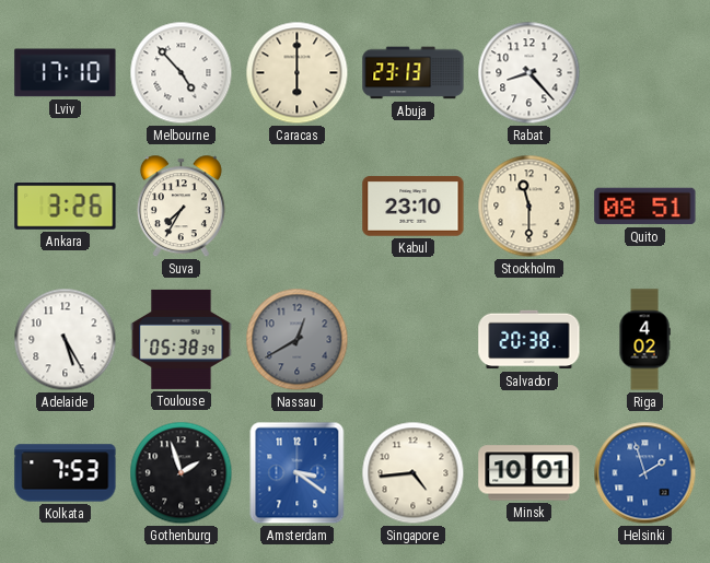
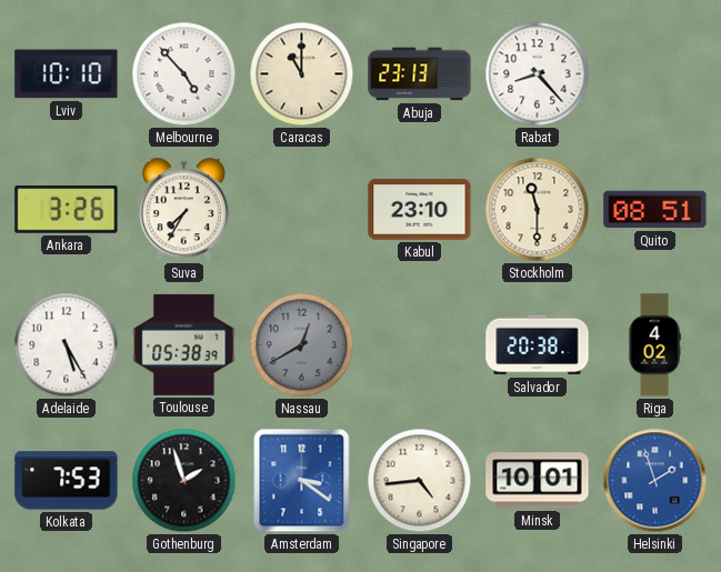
Lviv: 17:10 -> 10:10
Caracas: 6:00 -> 11:00
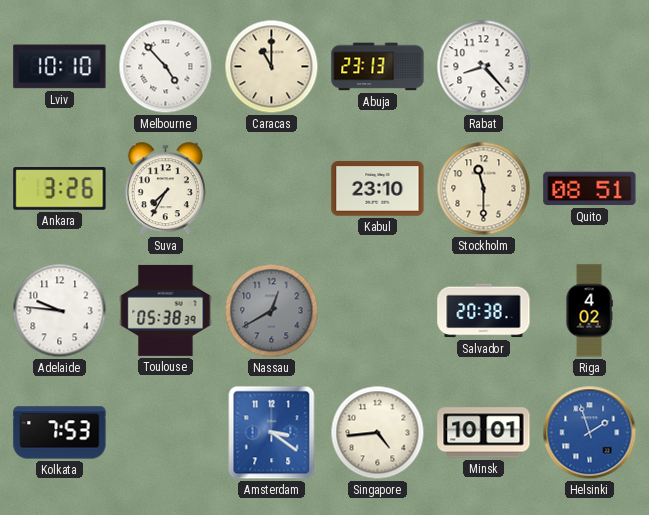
Adelaide: 5:25 -> 9:46
Gothenburg: 1:57 -> none
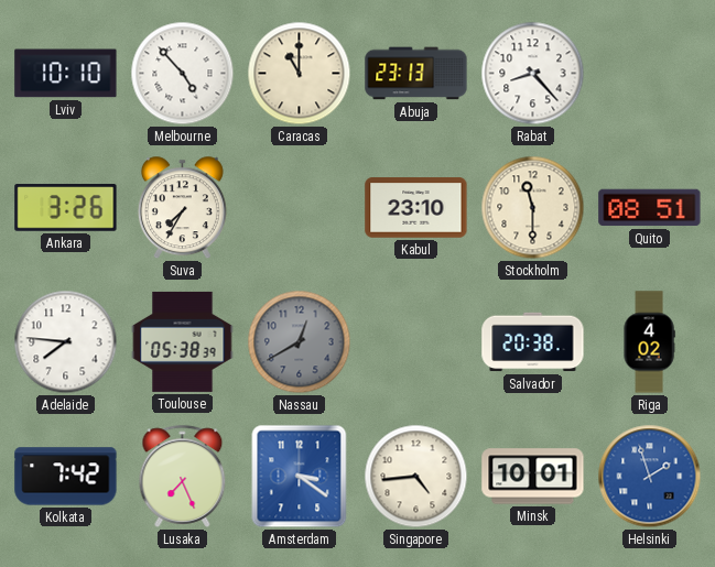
Adelaide: 9:46 -> 7:46
Kolkata: 7:53 -> 7:42
Lusaka: none -> 7:26
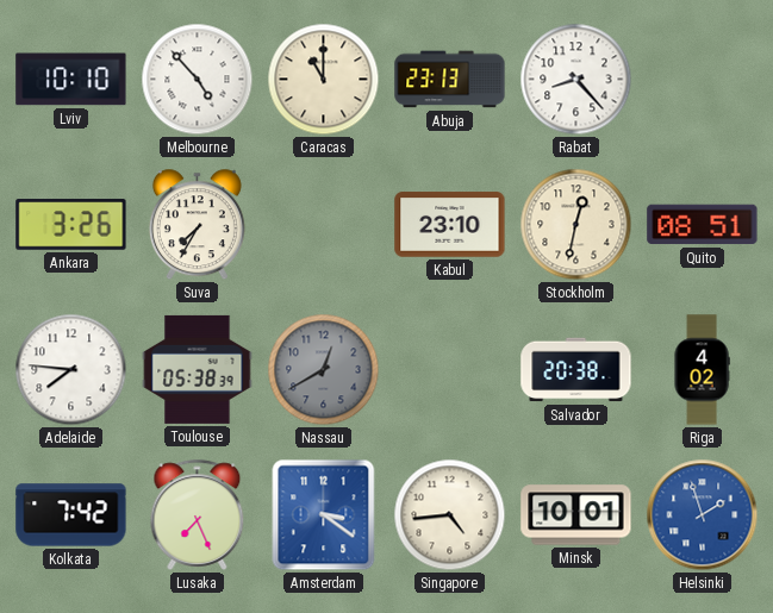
Stockholm: 11:30 -> 12:32
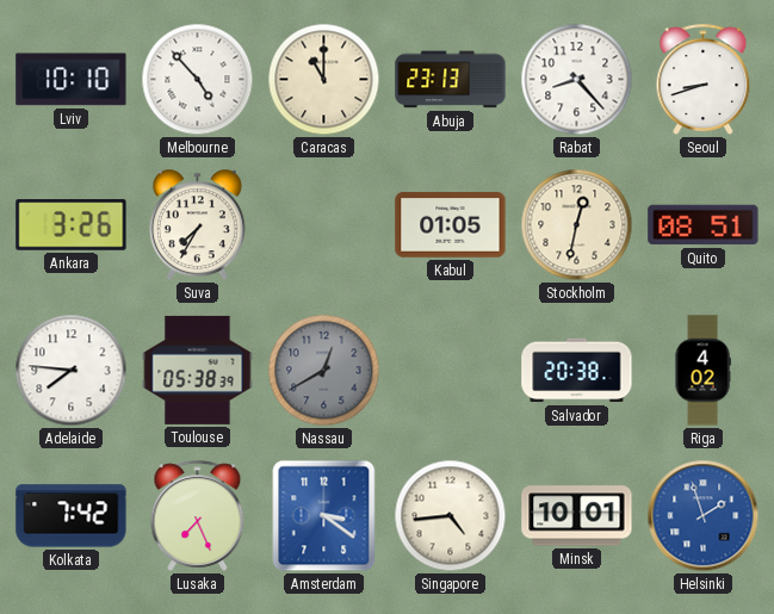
Seoul: none -> 8:42
Kabul: 23:10 -> 01:05
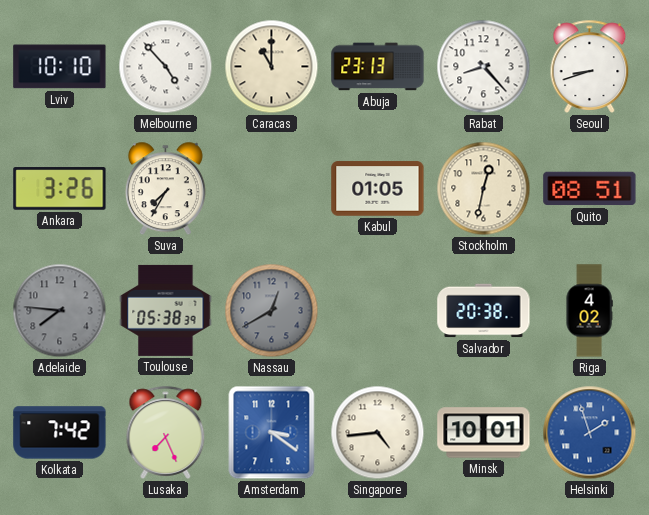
Adelaide dial: white -> grey
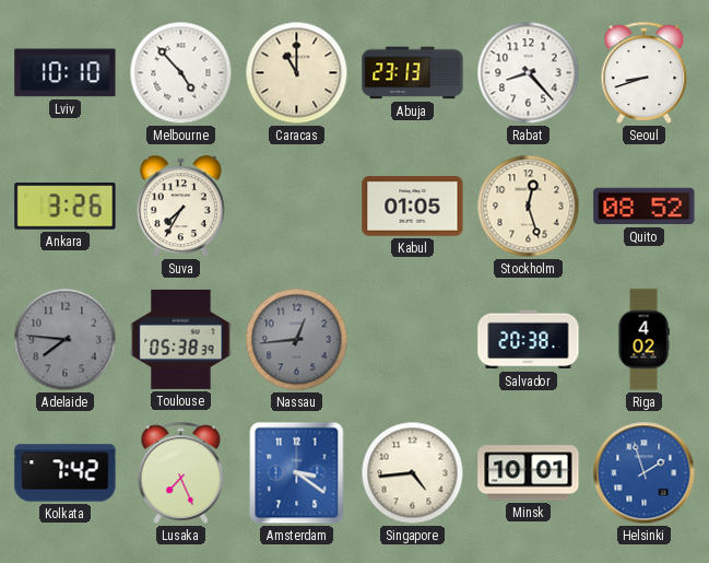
Stockholm: 12:32 -> 12:27
Quito: 08:51 -> 08:52
Nassau: 12:40 -> 12:44
